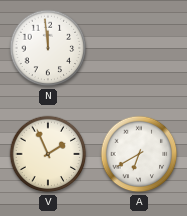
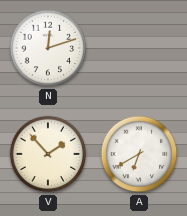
N: 11:59 -> 12:12
V: 1:56 -> 1:53
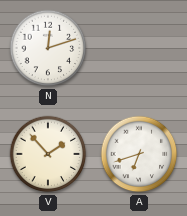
A: 6:40 -> 6:42
